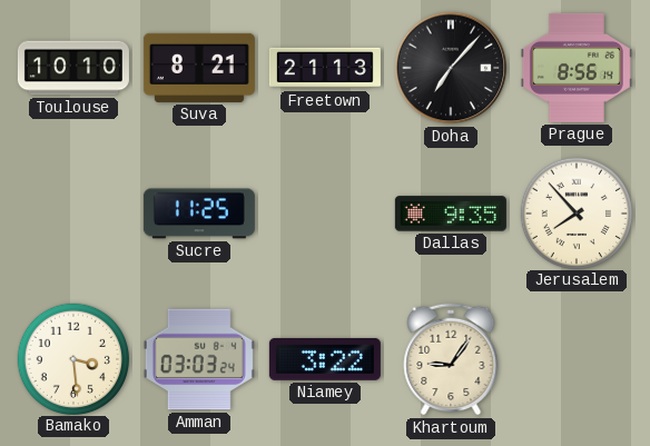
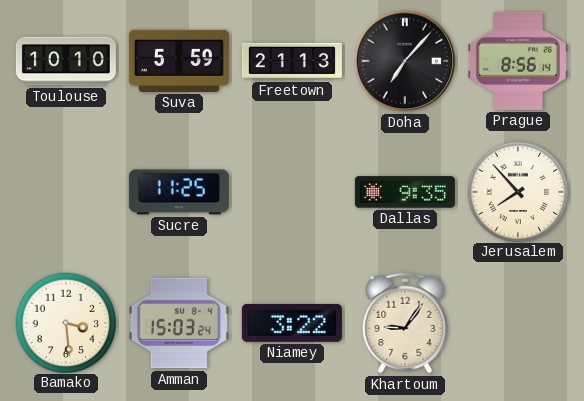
Suva: 8:21 -> 5:59
Amman: 03:03 -> 15:03
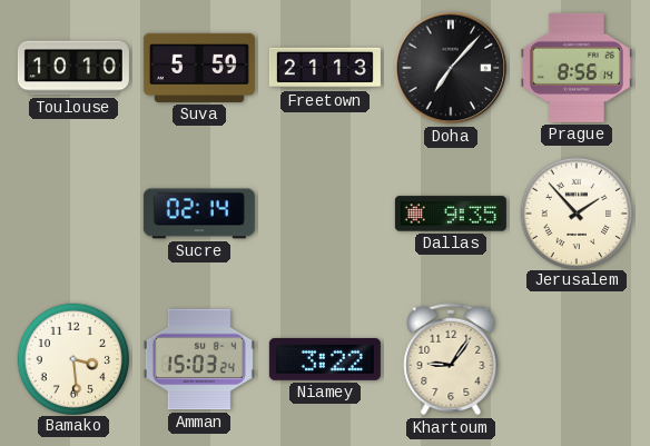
Sucre: 11:25 -> 02:14
Jerusalem: 7:53 -> 1:53
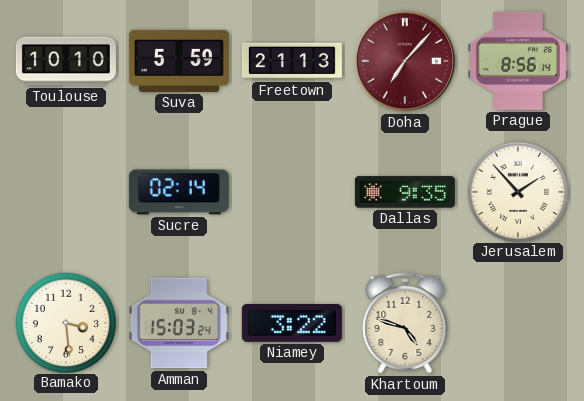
Doha dial: black -> burgundy
Khartoum: 9:06 -> 4:48
